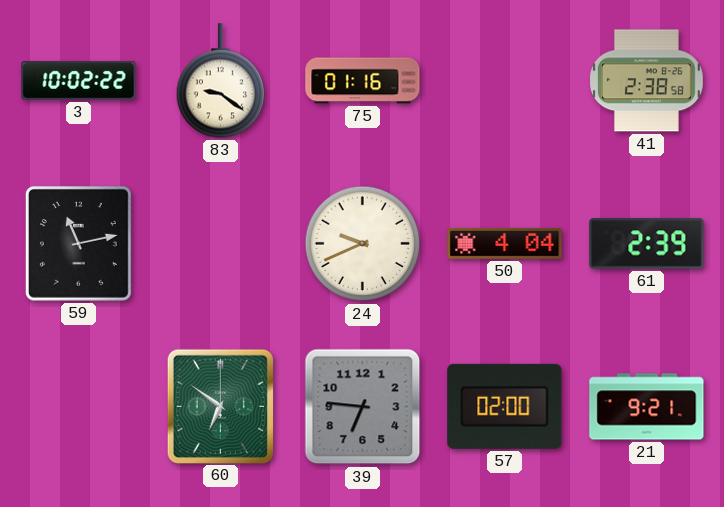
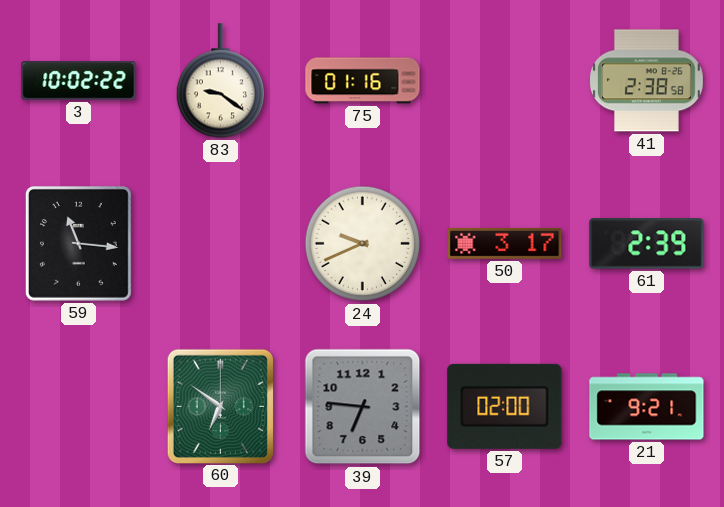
59: 11:13 -> 11:16
50: 4:04 -> 3:17
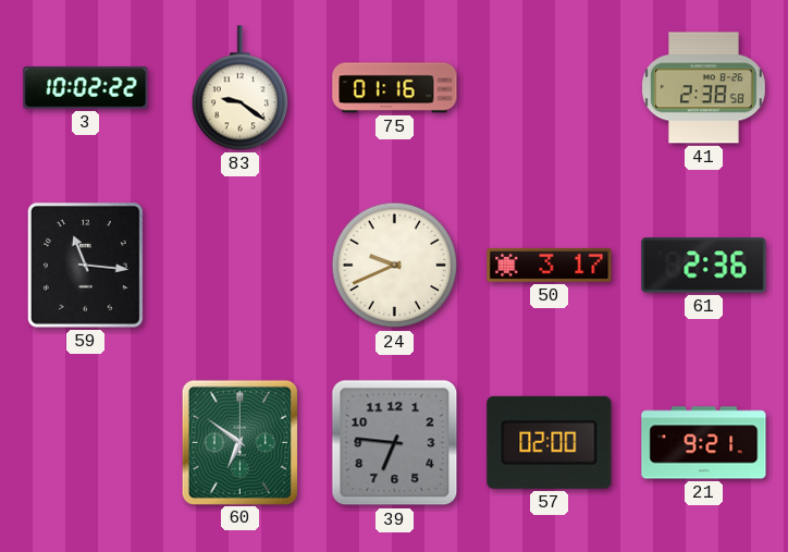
61: 2:39 -> 2:36
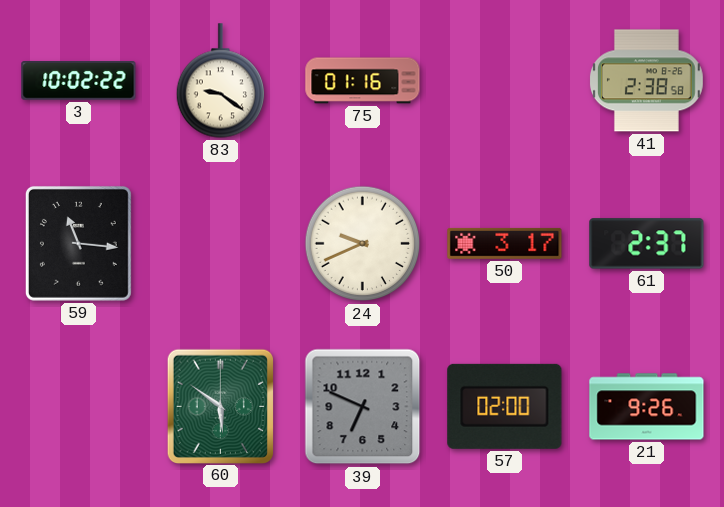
61: 2:36 -> 2:37
60: 6:51 -> 5:51
39: 6:46 -> 6:49
21: 9:21 -> 9:26
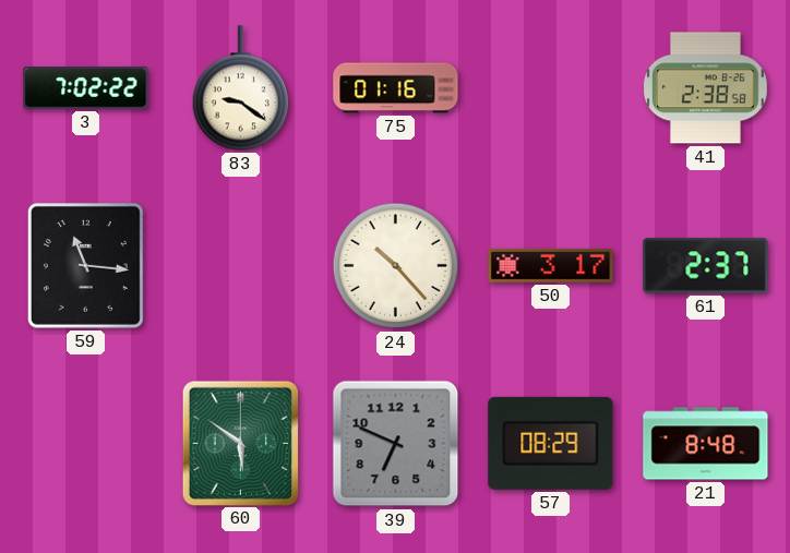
3: 10:02 -> 7:02
24: 9:41 -> 10:23
57: 02:00 -> 08:29
21: 9:26 -> 8:48
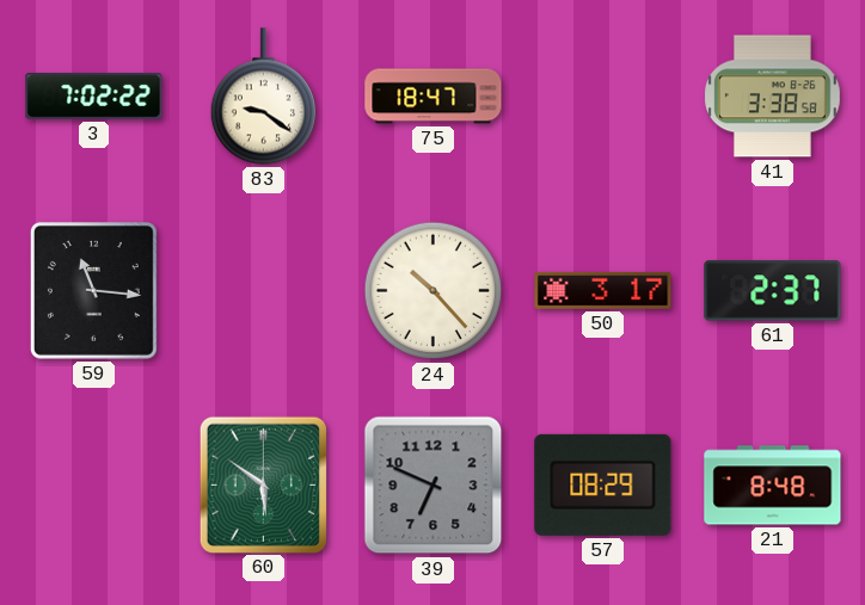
75: 01:16 -> 18:47
41: 2:38 -> 3:38
